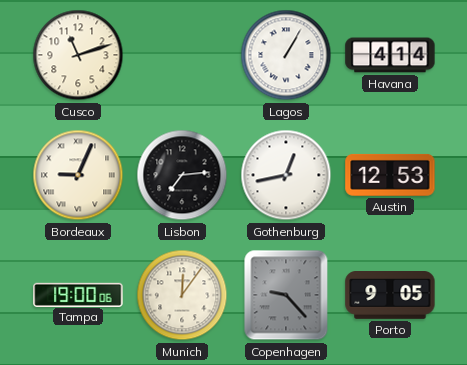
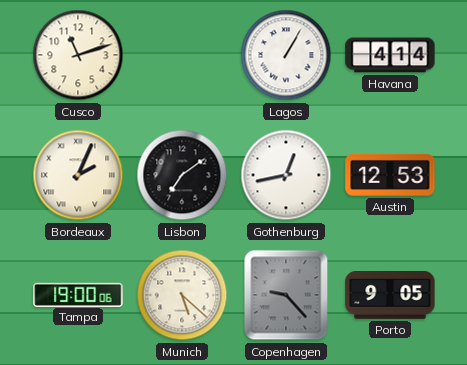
Bordeaux: 9:04 -> 2:04
Lisbon: 7:14 -> 7:09
Munich: 12:06 -> 5:22
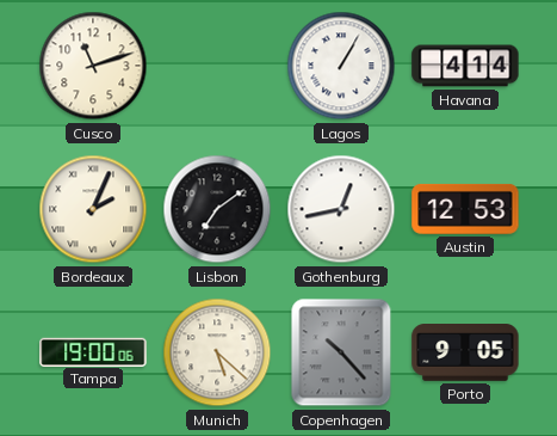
Copenhagen: 9:23 -> 10:23
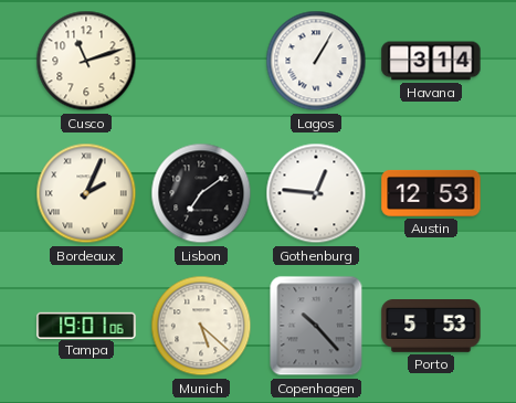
Havana: 4:14 -> 3:14
Gothenburg: 12:43 -> 12:46
Tampa: 19:00 -> 19:01
Porto: 9:05 -> 5:53
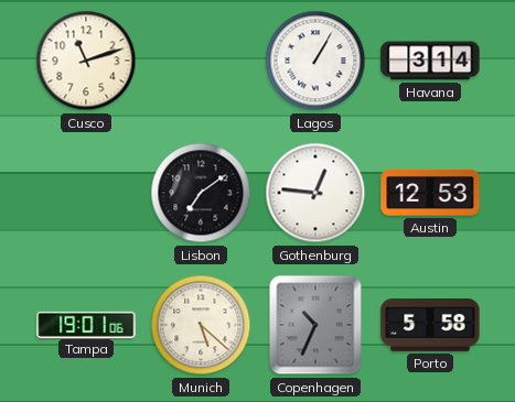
Bordeaux: 2:04 -> none
Copenhagen: 10:23 -> 10:34
Porto: 5:53 -> 5:58
